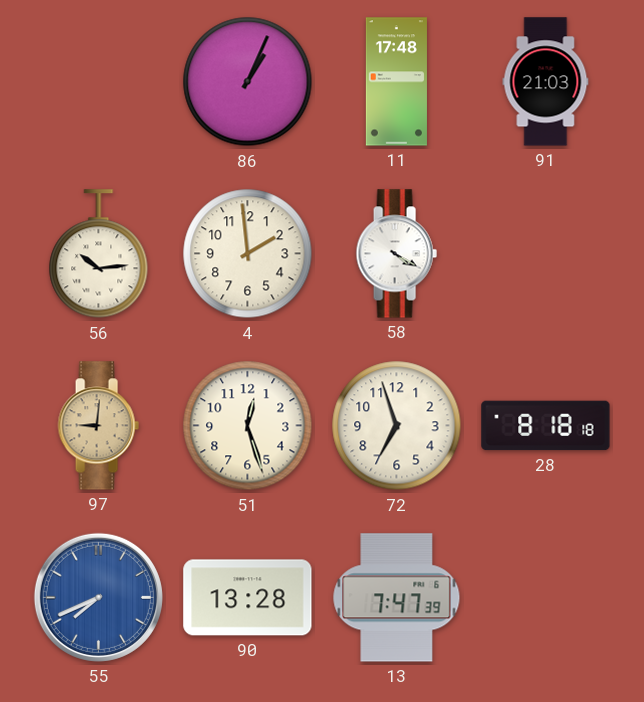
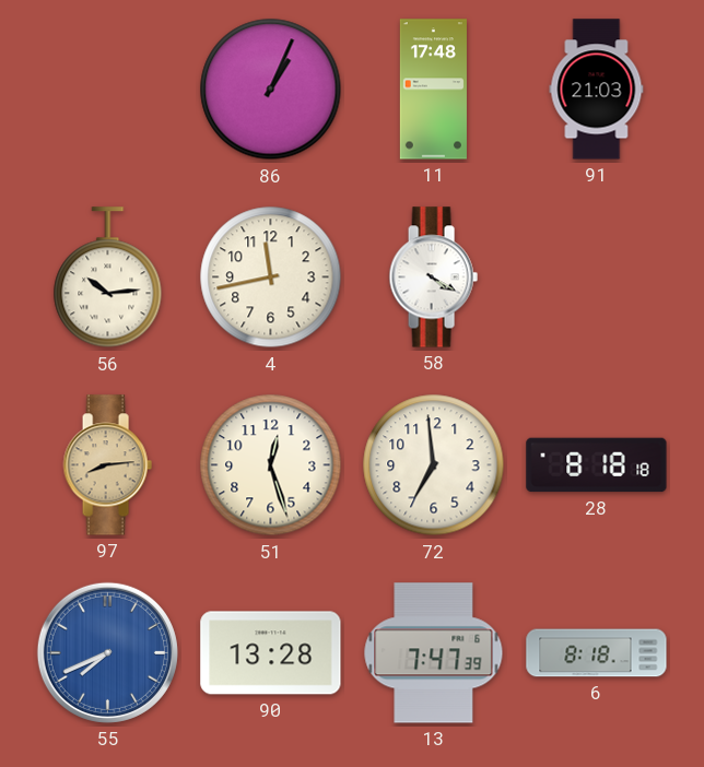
4: 1:59 -> 11:43
97: 9:01 -> 8:14
72: 6:57 -> 6:59
6: none -> 8:18
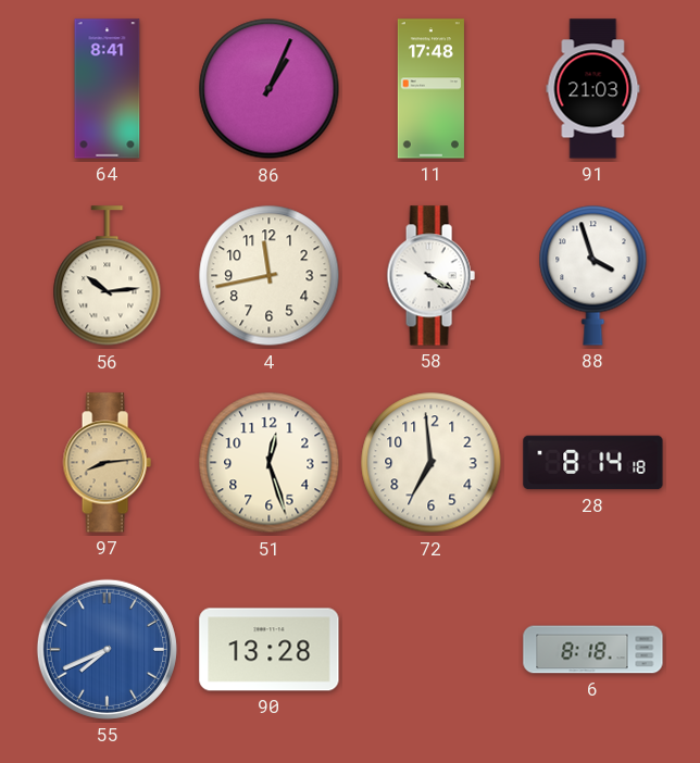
64: none -> 8:41
88: none -> 3:57
28: 8:18 -> 8:14
13: 7:47 -> none
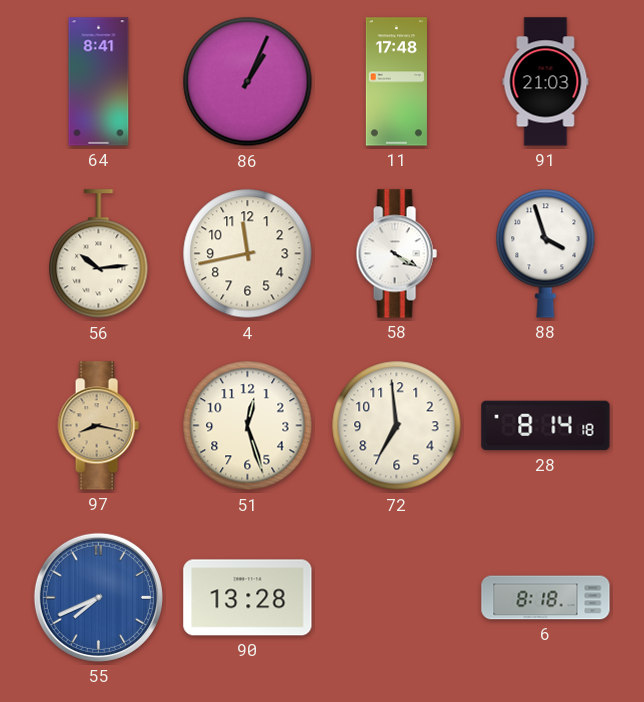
97: 8:14 -> 8:17
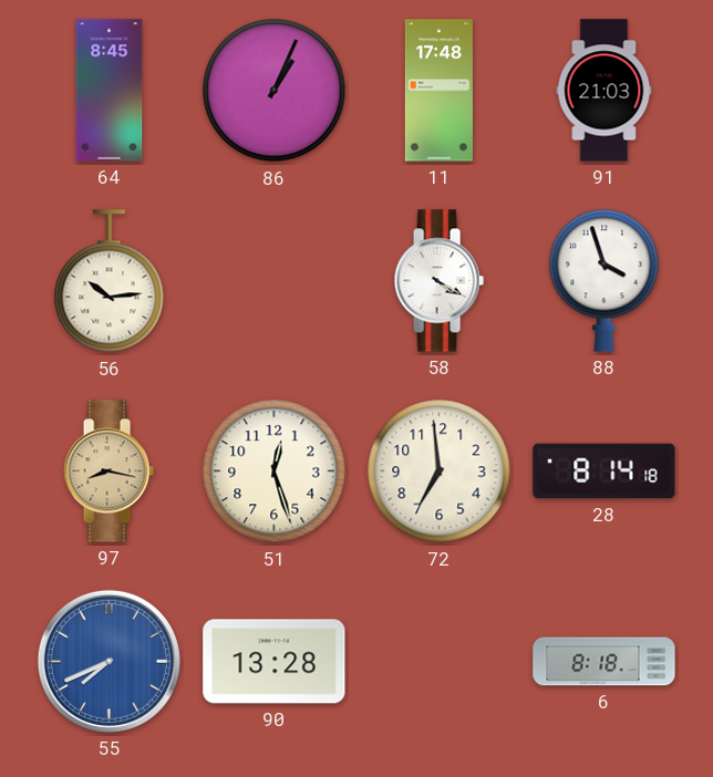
64: 8:41 -> 8:45
4: 11:43 -> none
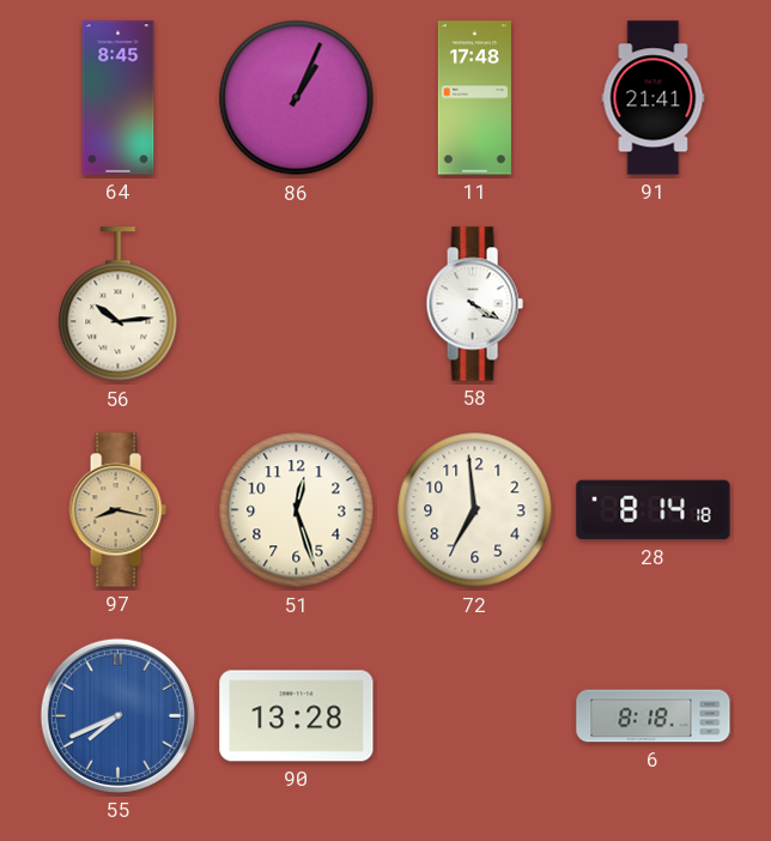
91: 21:03 -> 21:41
88: 3:57 -> none
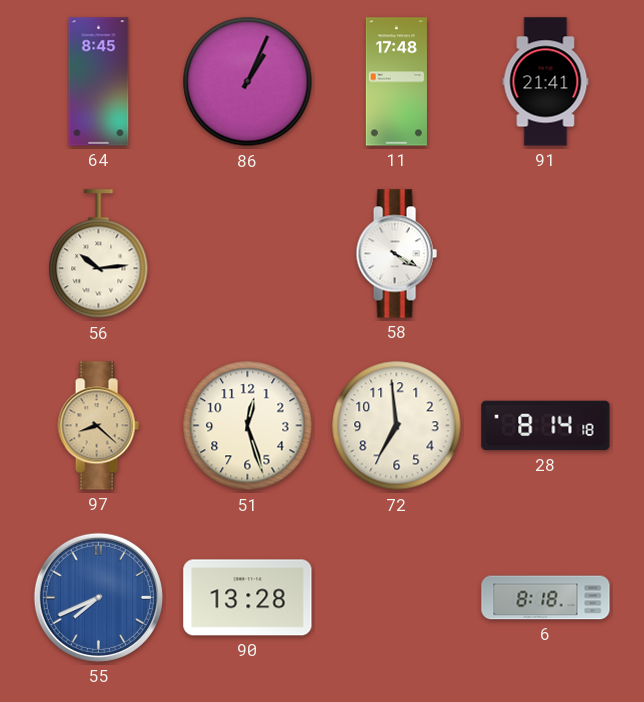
97: 8:17 -> 8:22
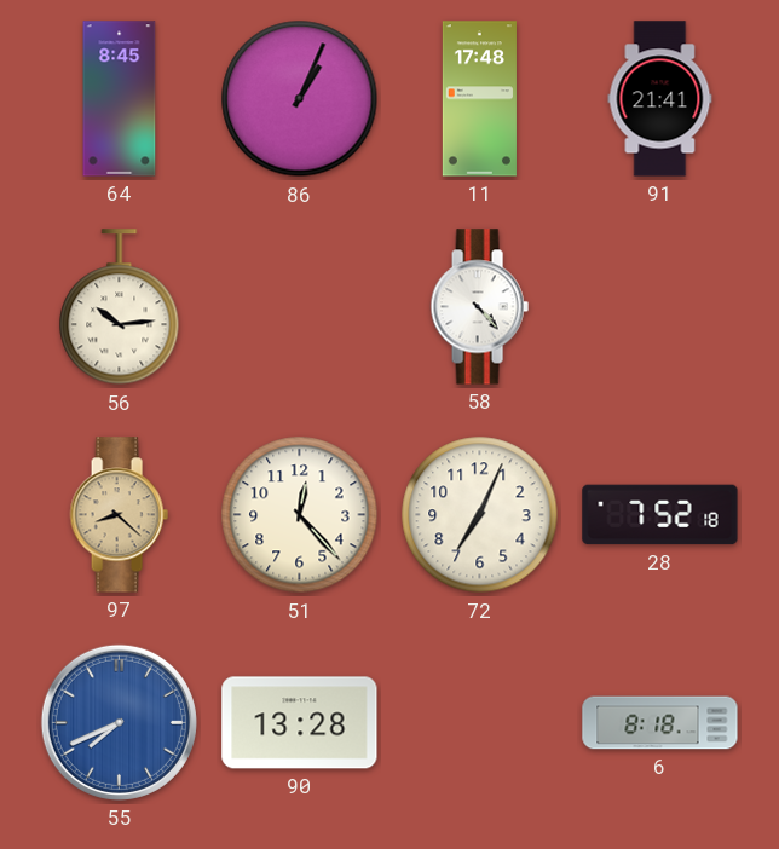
58: 4:20 -> 4:23
51: 12:27 -> 12:23
72: 6:59 -> 7:04
28: 8:14 -> 7:52
